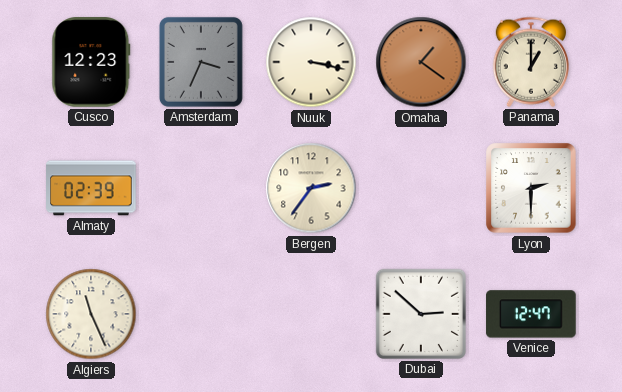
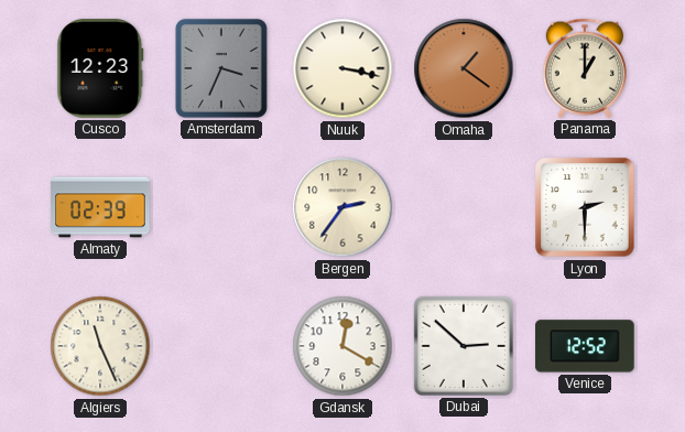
Gdansk: none -> 12:20
Venice: 12:47 -> 12:52
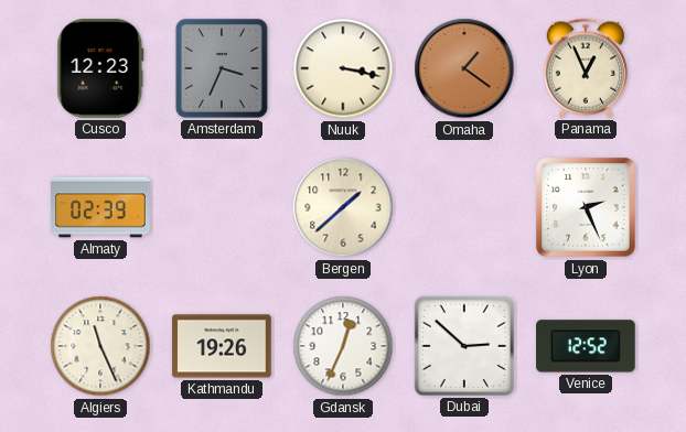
Panama: 1:00 -> 12:56
Bergen: 2:36 -> 1:38
Lyon: 2:30 -> 2:26
Kathmandu: none -> 19:26
Gdansk: 12:20 -> 12:34
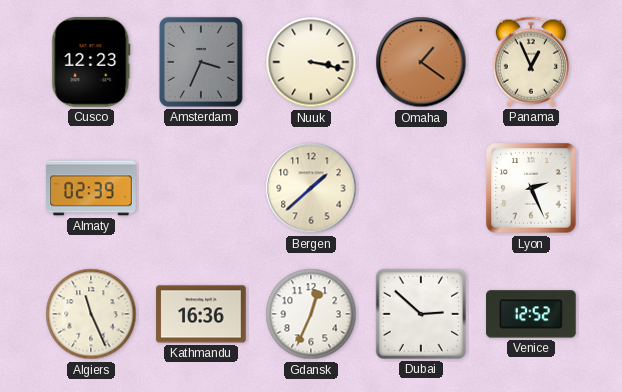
Kathmandu: 19:26 -> 16:36
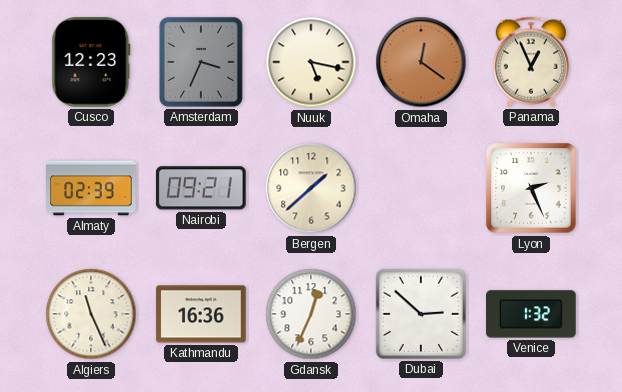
Nuuk: 3:17 -> 5:17
Omaha: 1:21 -> 12:21
Nairobi: none -> 09:21
Venice: 12:52 -> 1:32
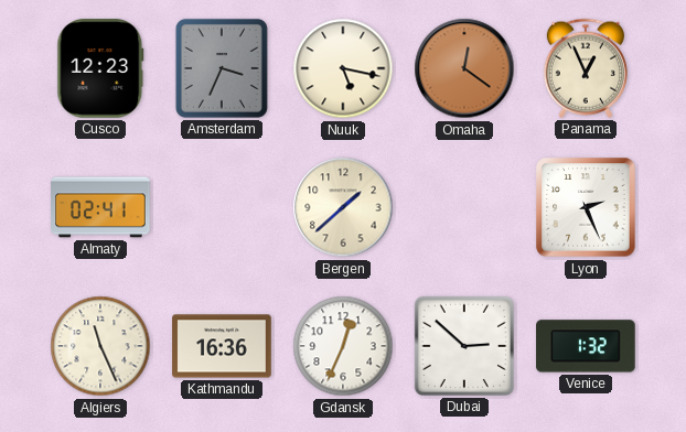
Almaty: 02:39 -> 02:41
Nairobi: 09:21 -> none
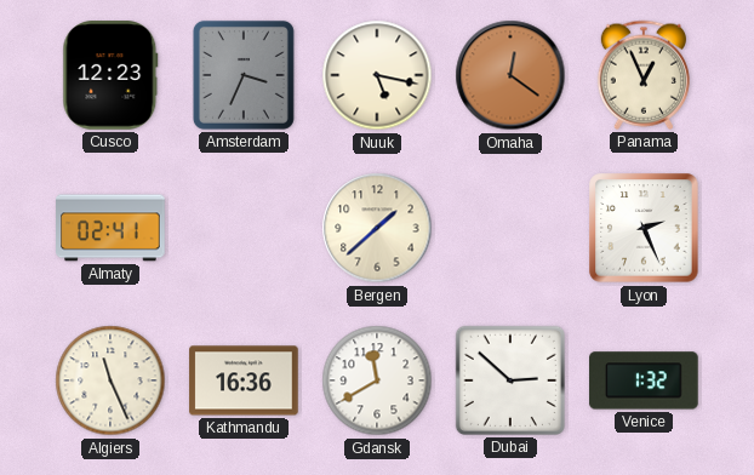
Gdansk: 12:34 -> 11:40
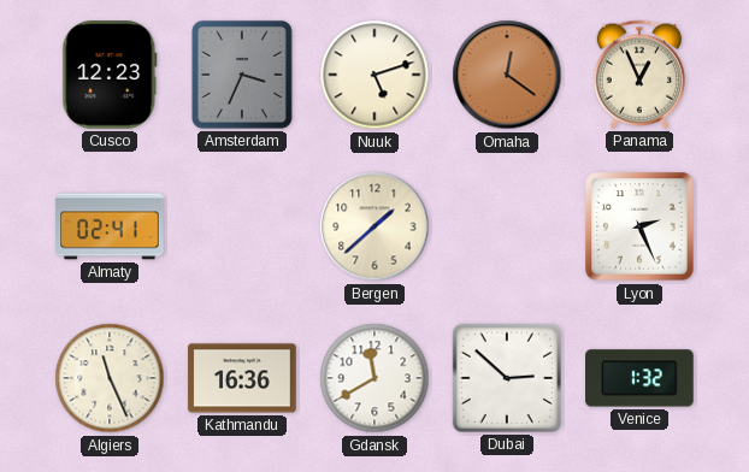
Nuuk: 5:17 -> 5:12
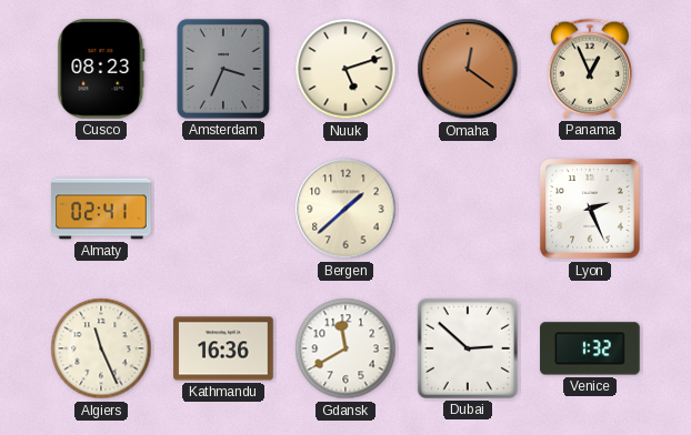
Cusco: 12:23 -> 08:23
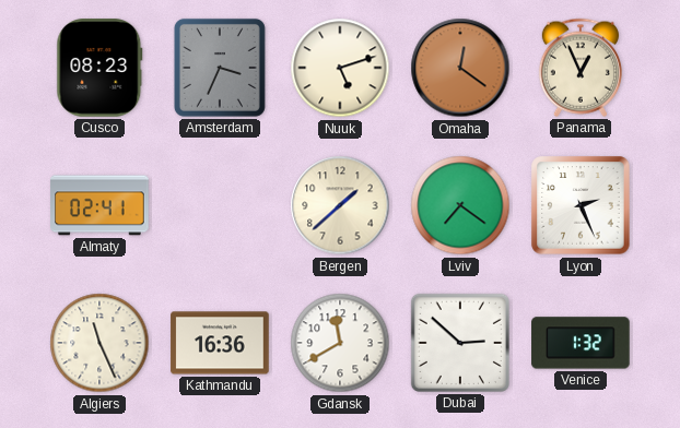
Lviv: none -> 7:21
